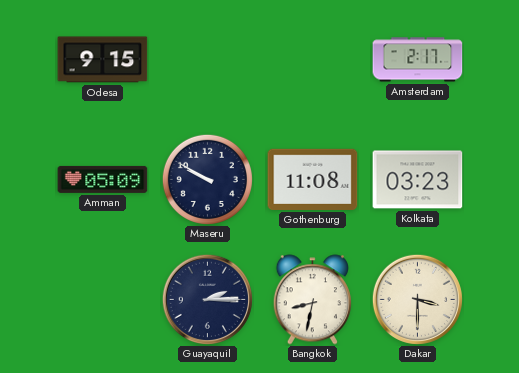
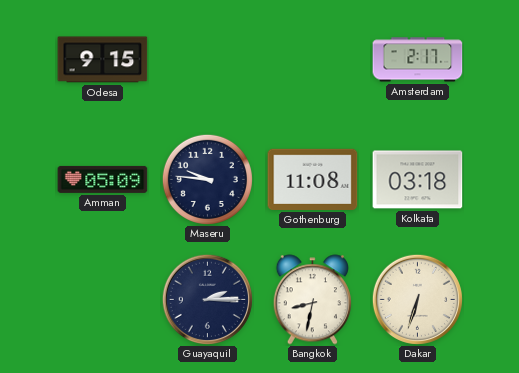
Maseru: 9:50 -> 9:46
Kolkata: 03:23 -> 03:18
Dakar: 3:30 -> 6:33
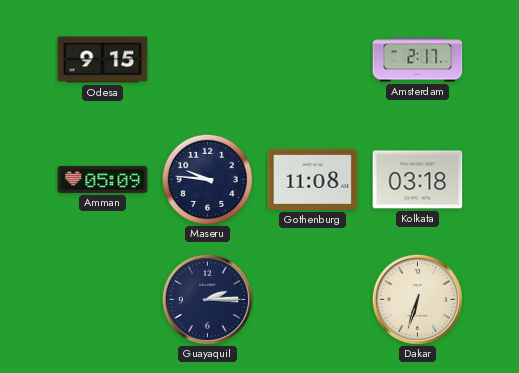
Bangkok: 8:32 -> none
